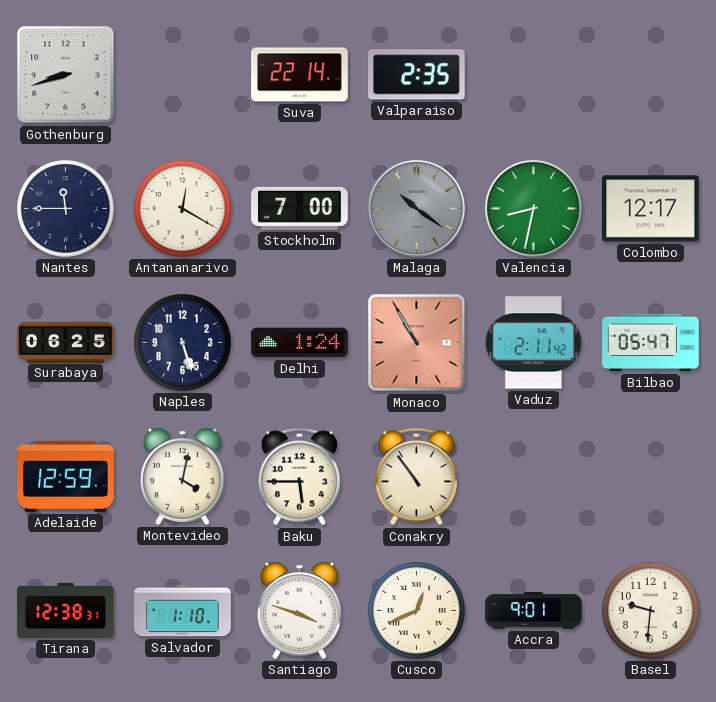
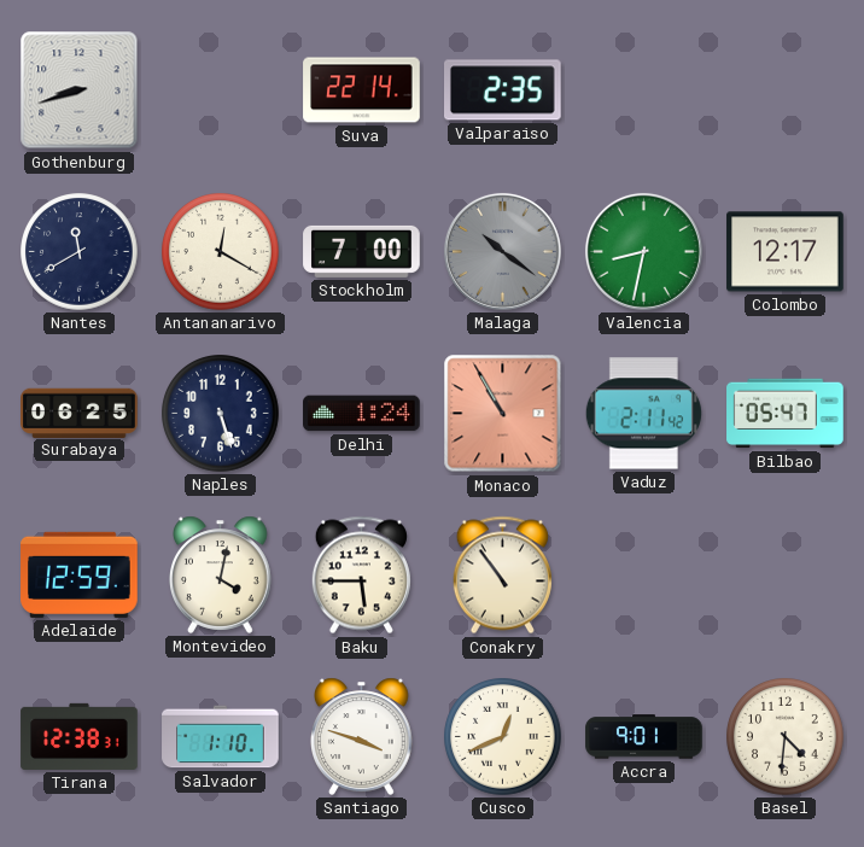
Nantes: 11:45 -> 11:40
Basel: 9:31 -> 4:31
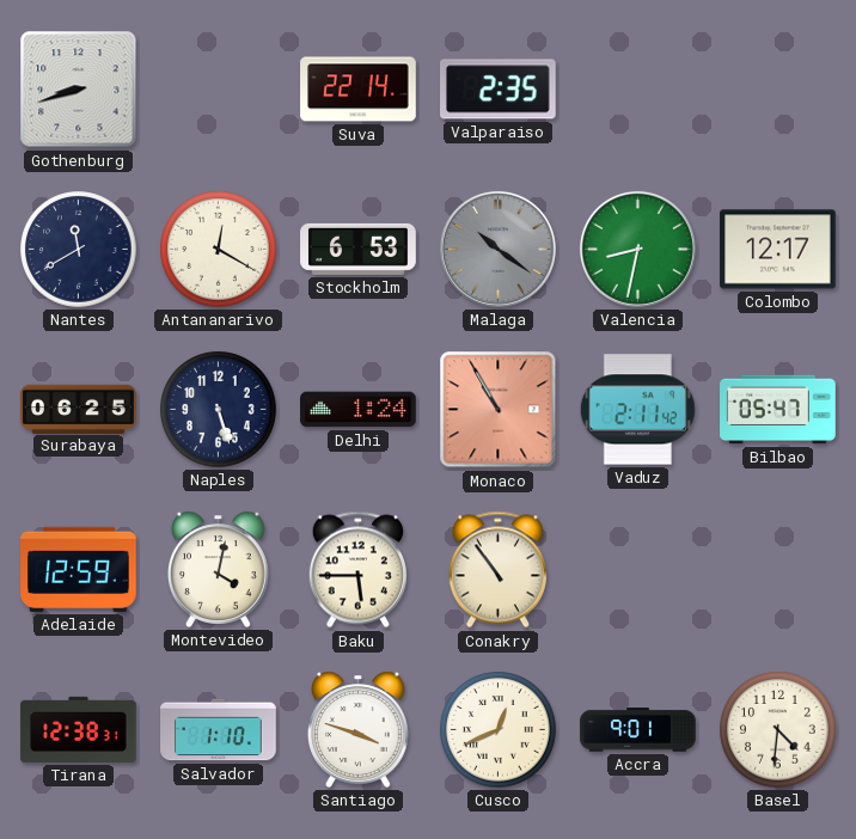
Stockholm: 7:00 -> 6:53
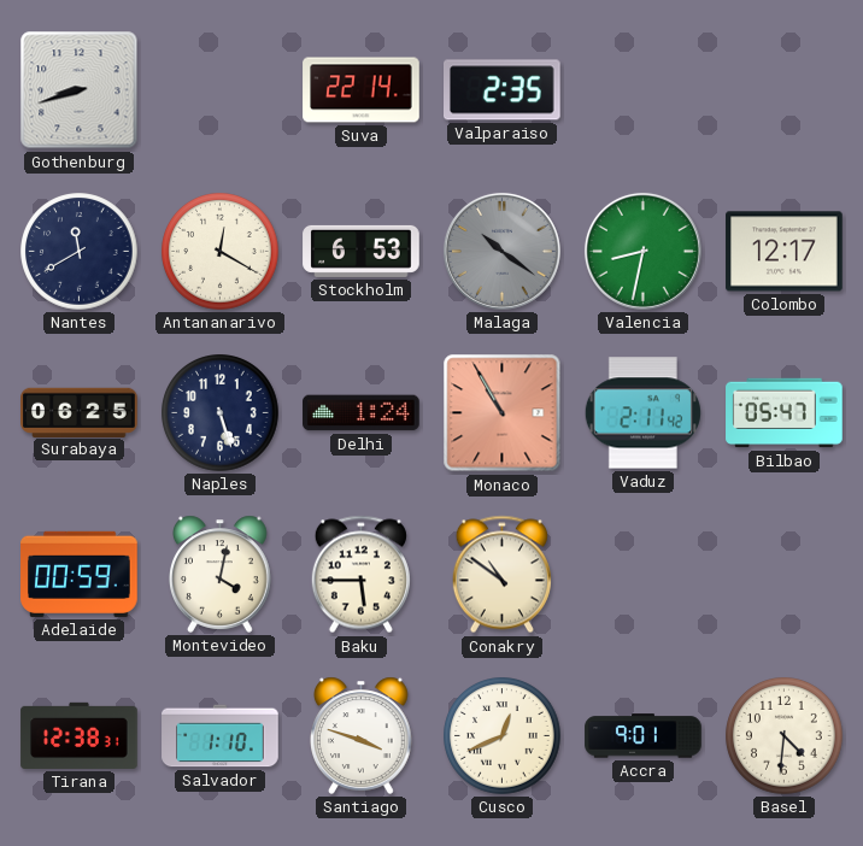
Adelaide: 12:59 -> 00:59
Conakry: 10:54 -> 10:51
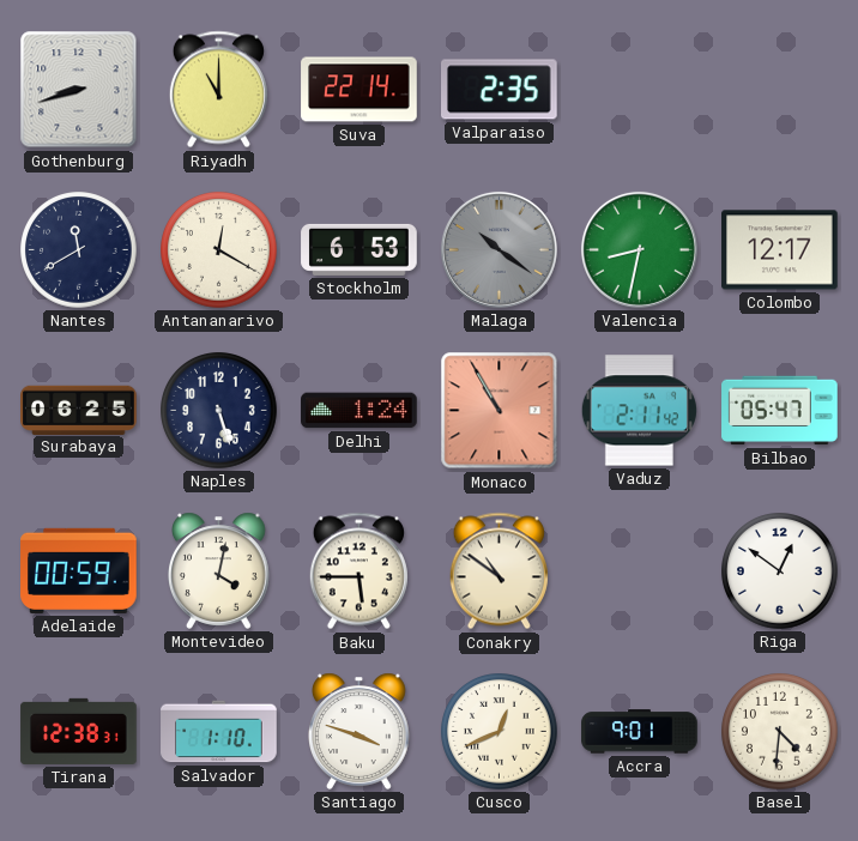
Riyadh: none -> 11:00
Riga: none -> 12:51
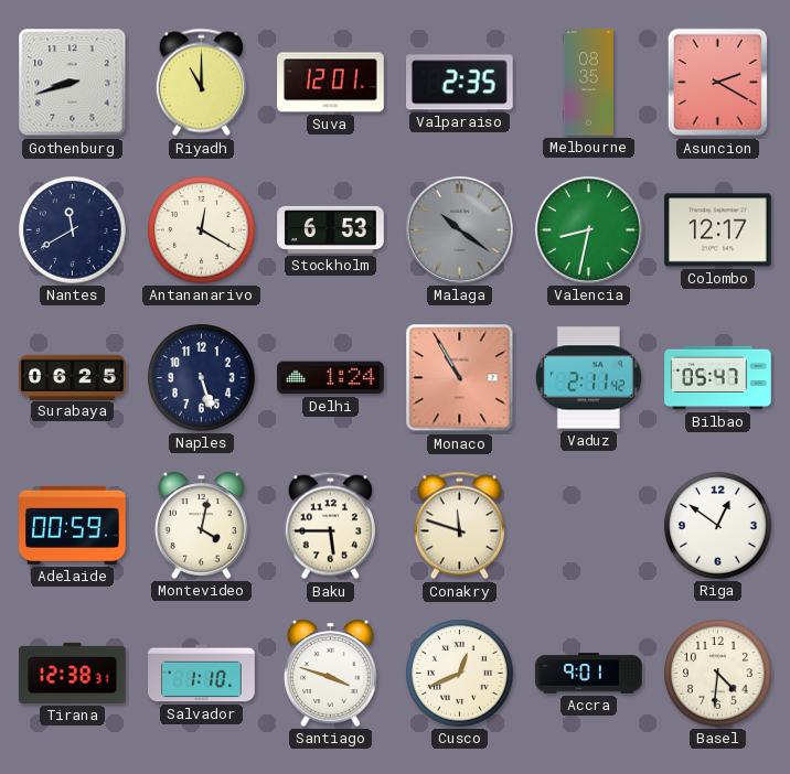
Suva: 22:14 -> 12:01
Melbourne: none -> 08:35
Asuncion: none -> 2:20
Conakry: 10:51 -> 11:48
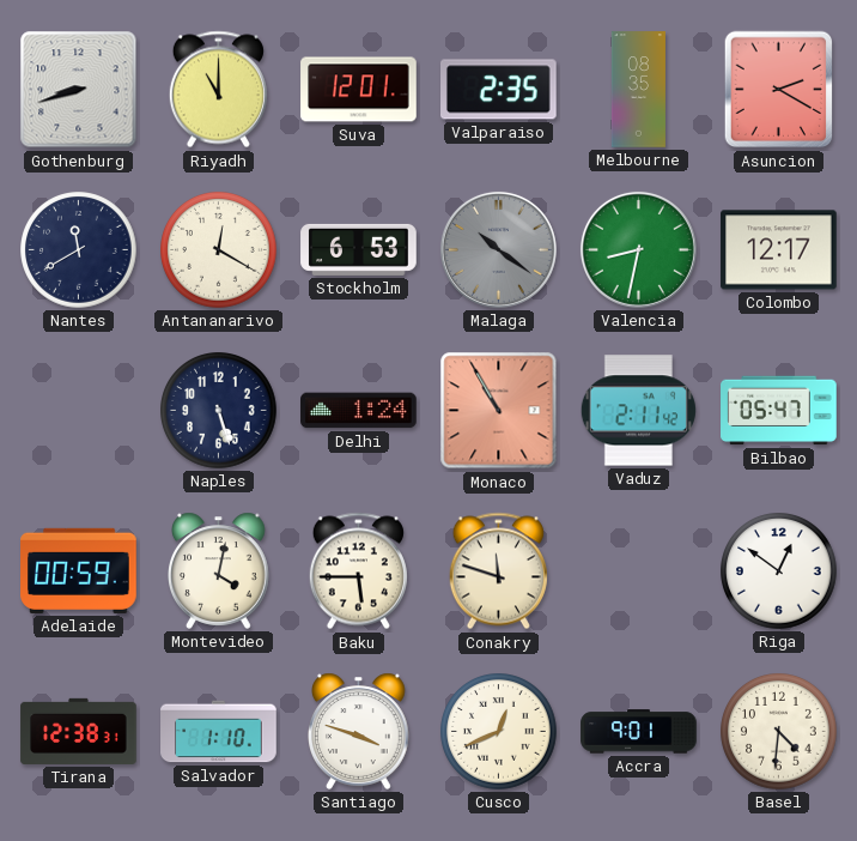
Surabaya: 06:25 -> none
